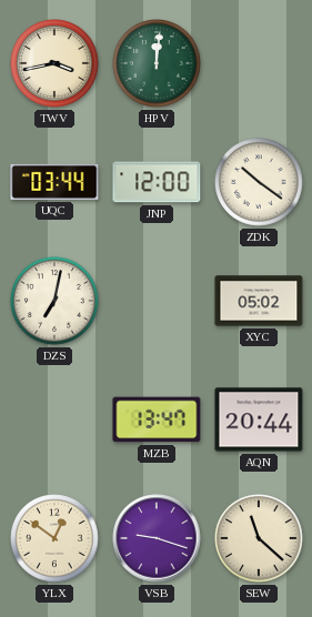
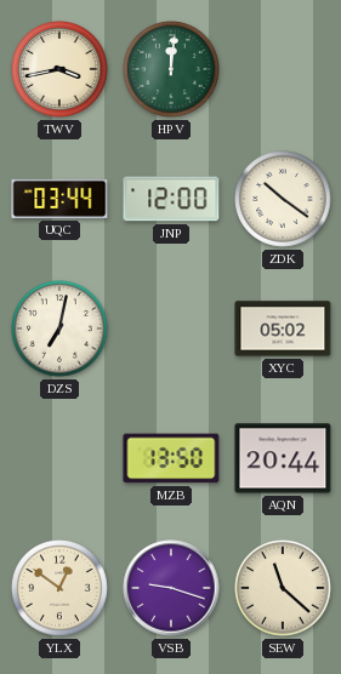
MZB: 13:47 -> 13:50
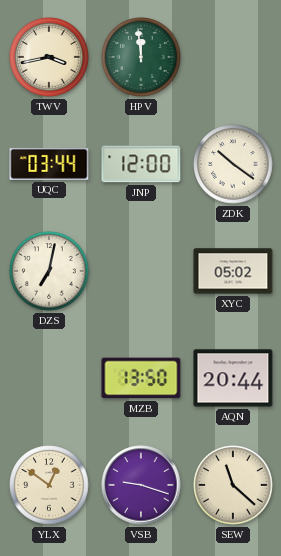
HPV: 12:01 -> 11:59
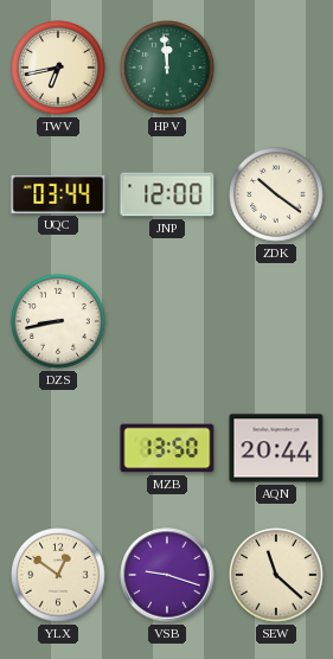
TWV: 3:43 -> 6:43
DZS: 7:02 -> 8:43
XYC: 05:02 -> none
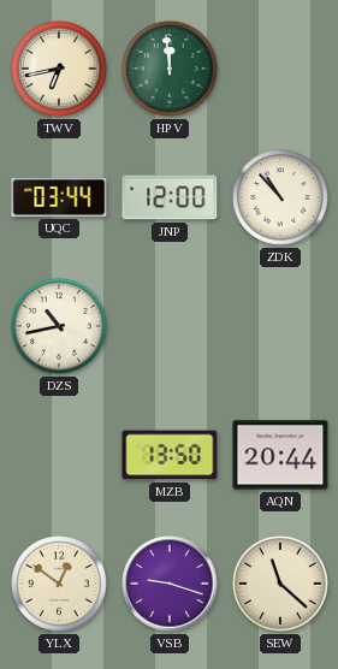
ZDK: 10:21 -> 10:53
DZS: 8:43 -> 10:43
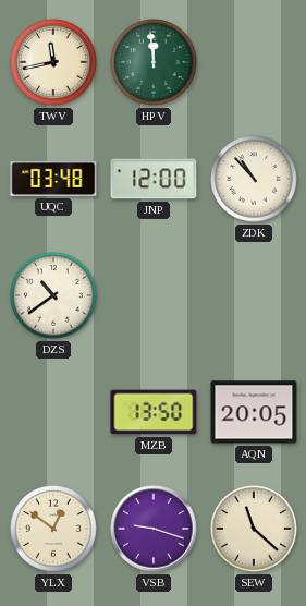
TWV: 6:43 -> 11:43
UQC: 03:44 -> 03:48
DZS: 10:43 -> 10:39
AQN: 20:44 -> 20:05
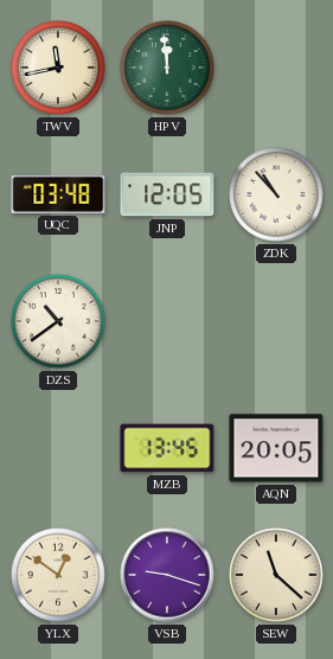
JNP: 12:00 -> 12:05
MZB: 13:50 -> 13:45
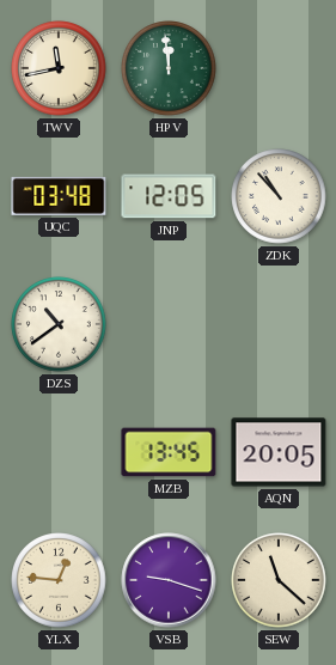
YLX: 12:51 -> 12:46
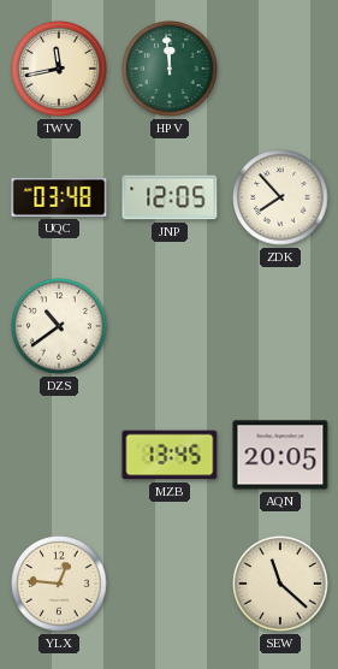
ZDK: 10:53 -> 7:53
VSB: 9:18 -> none
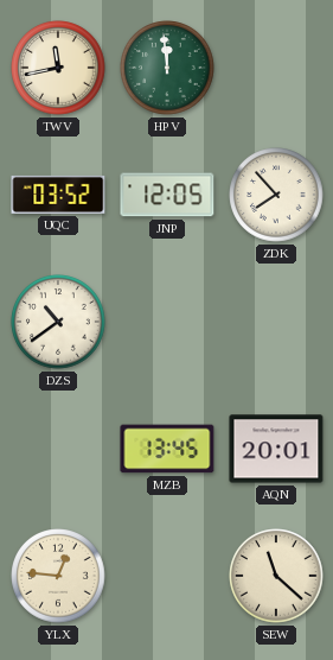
UQC: 03:48 -> 03:52
AQN: 20:05 -> 20:01
